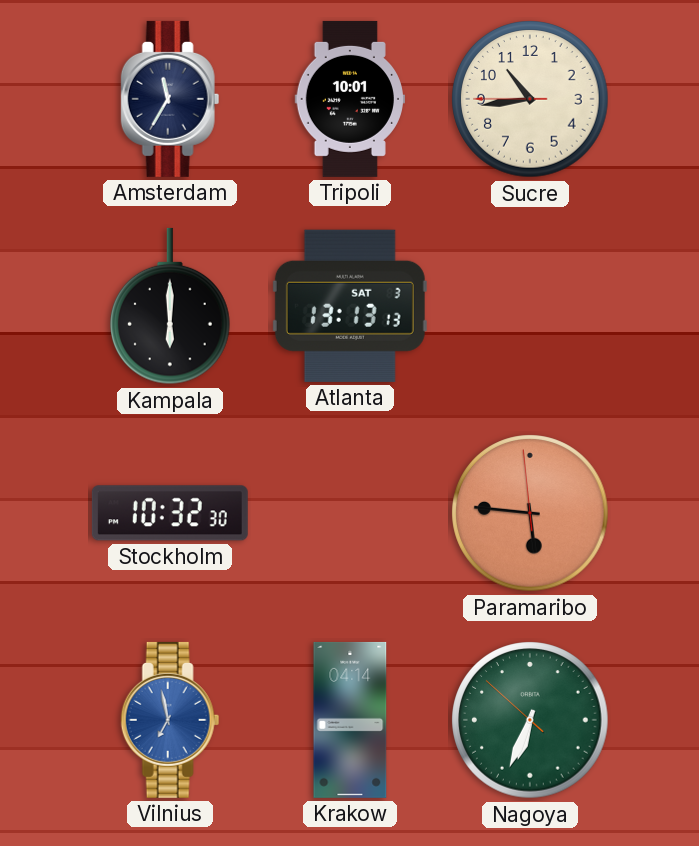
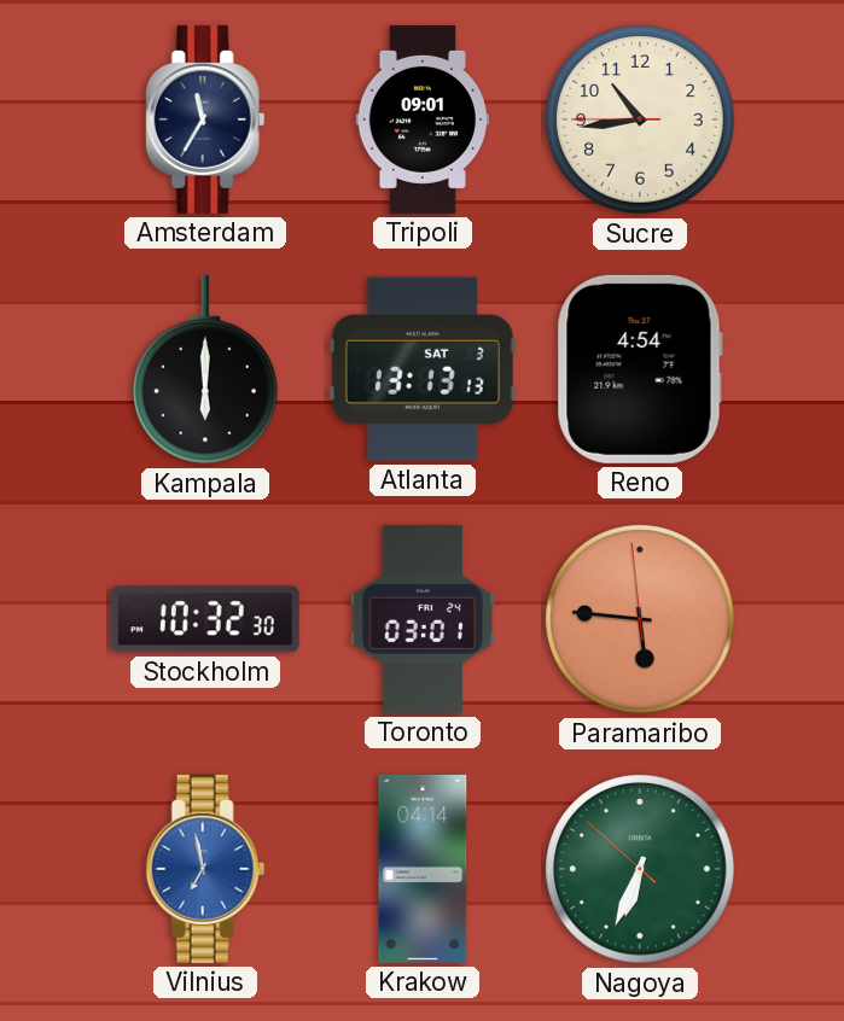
Tripoli: 10:01 -> 09:01
Reno: none -> 4:54
Toronto: none -> 03:01
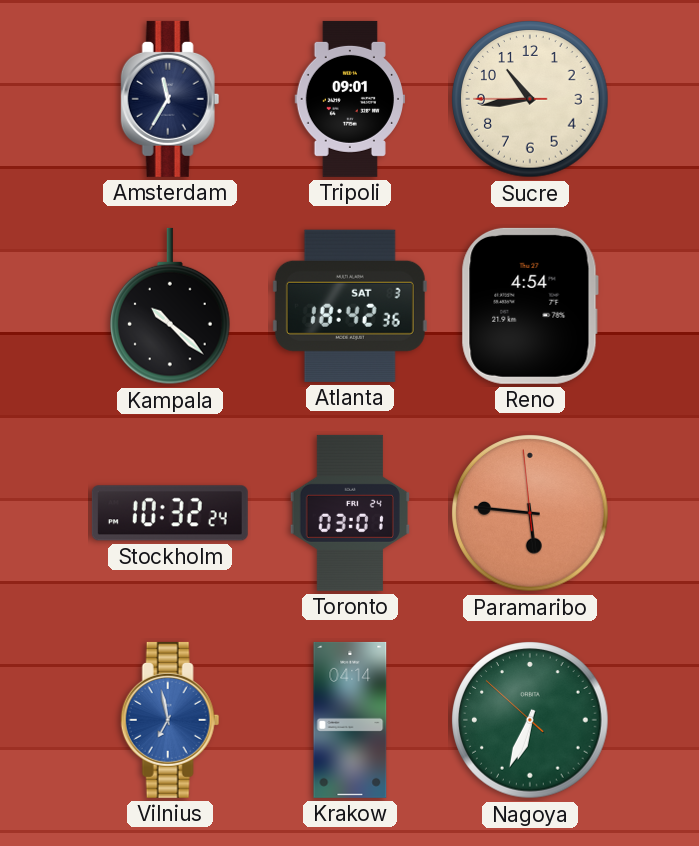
Kampala: 6:00 -> 10:22
Atlanta: 13:13 -> 18:42
Stockholm: 10:32:30 -> 10:32:24
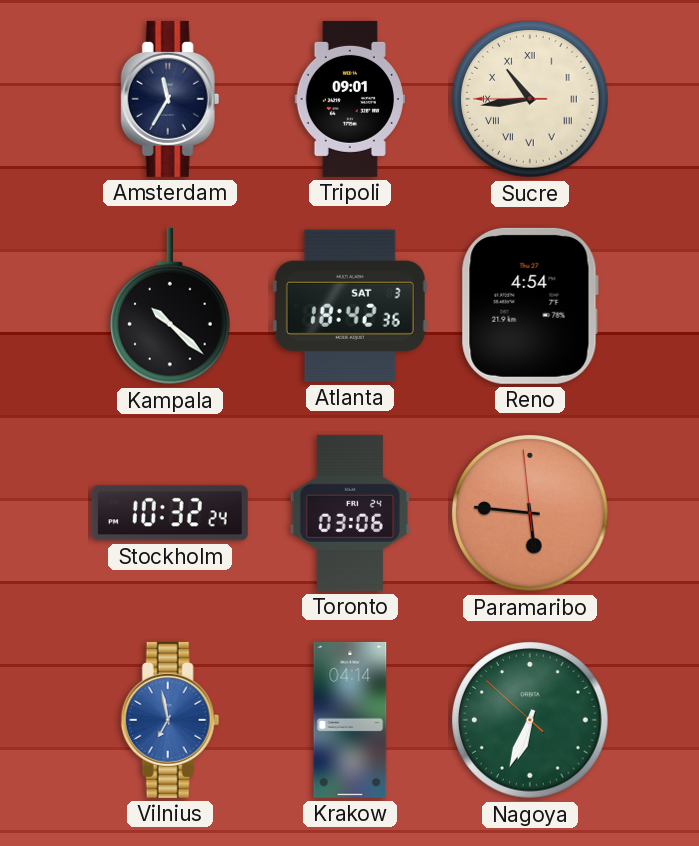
Sucre numerals: Arabic -> Roman
Toronto: 03:01 -> 03:06
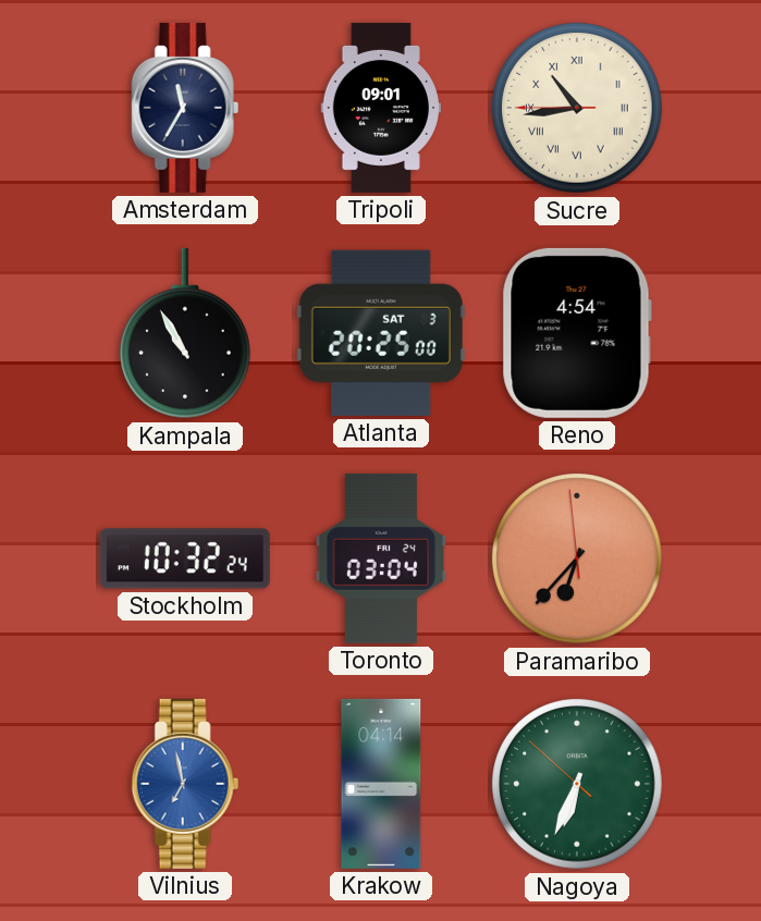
Kampala: 10:22 -> 10:55
Atlanta: 18:42 -> 20:25
Toronto: 03:06 -> 03:04
Paramaribo: 5:45 -> 6:36
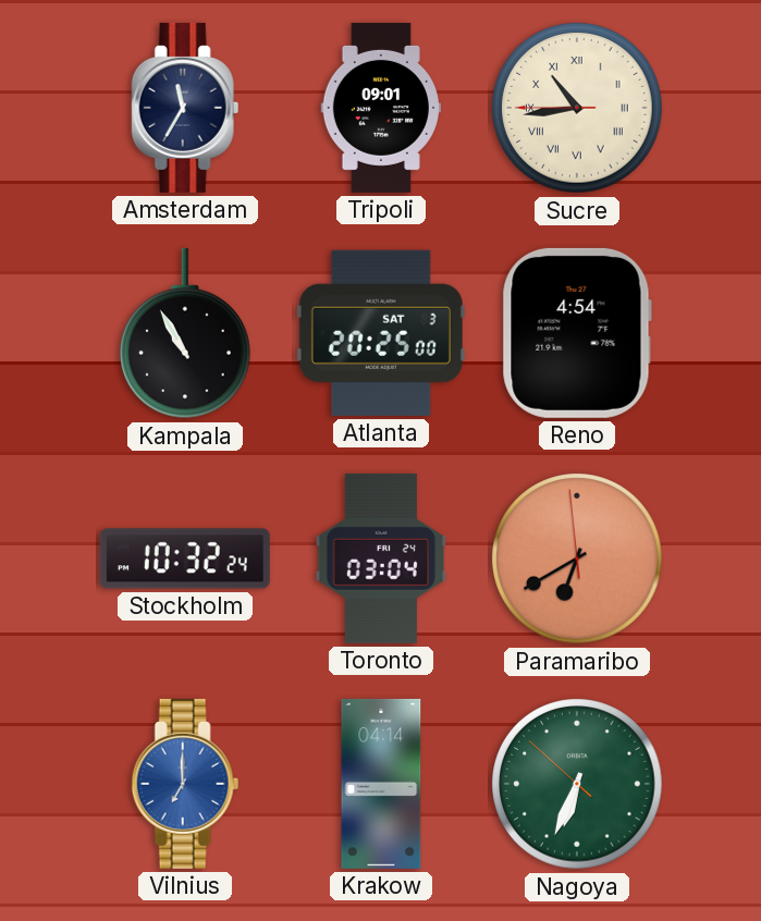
Paramaribo: 6:36 -> 6:39
Vilnius: 6:58 -> 7:00
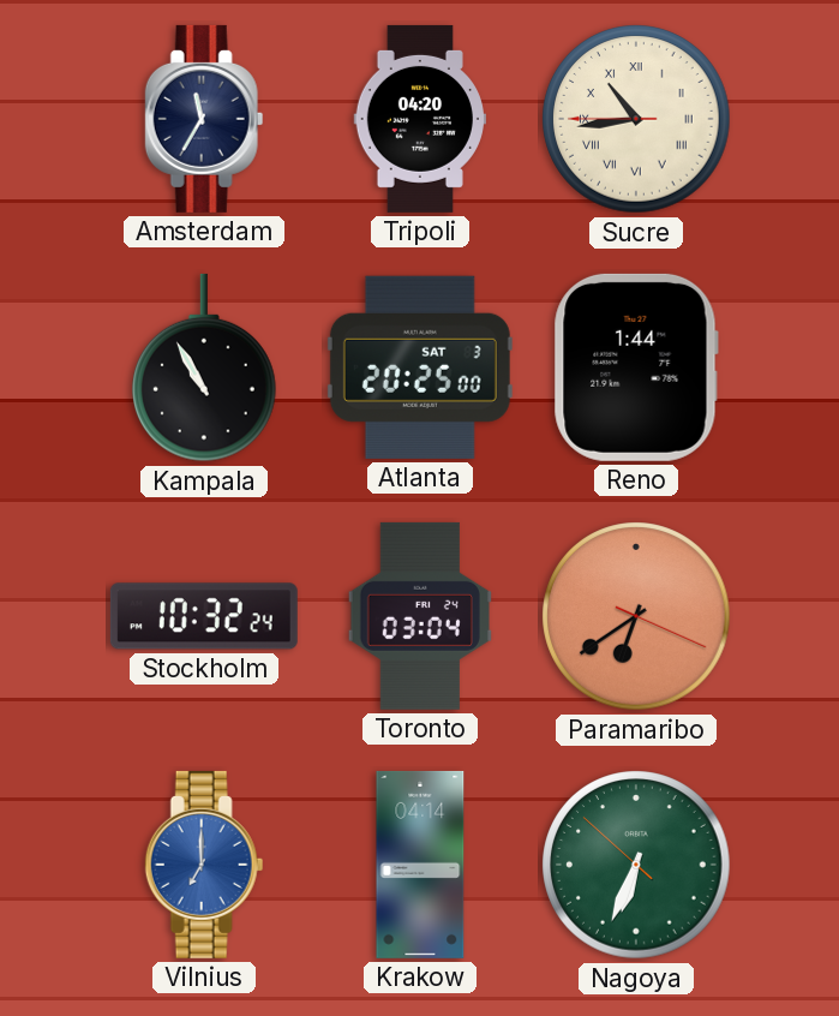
Tripoli: 09:01 -> 04:20
Reno: 4:54 -> 1:44
Paramaribo: 6:39:59 -> 6:39:19
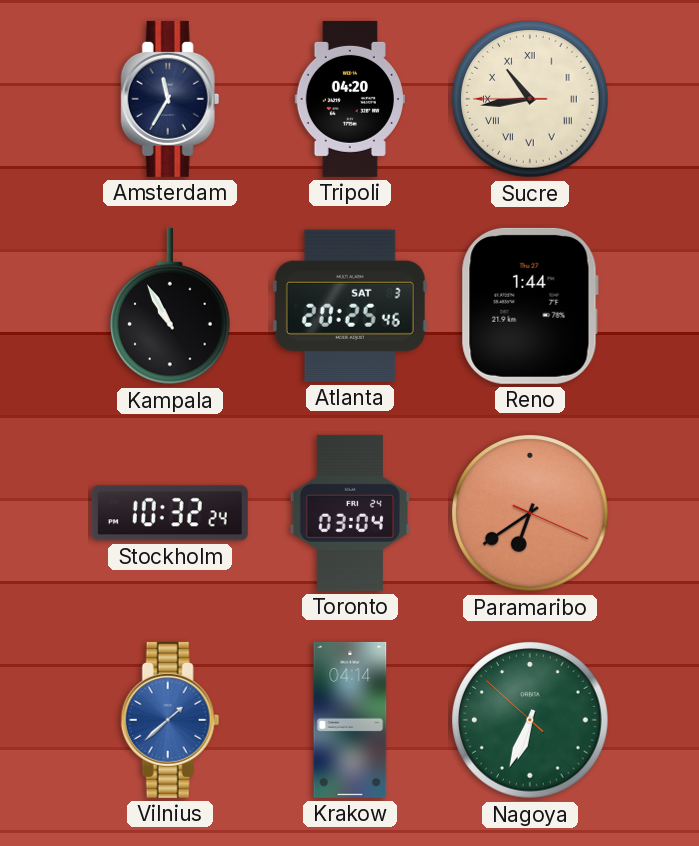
Atlanta: 20:25:00 -> 20:25:46
Vilnius: 7:00 -> 1:38
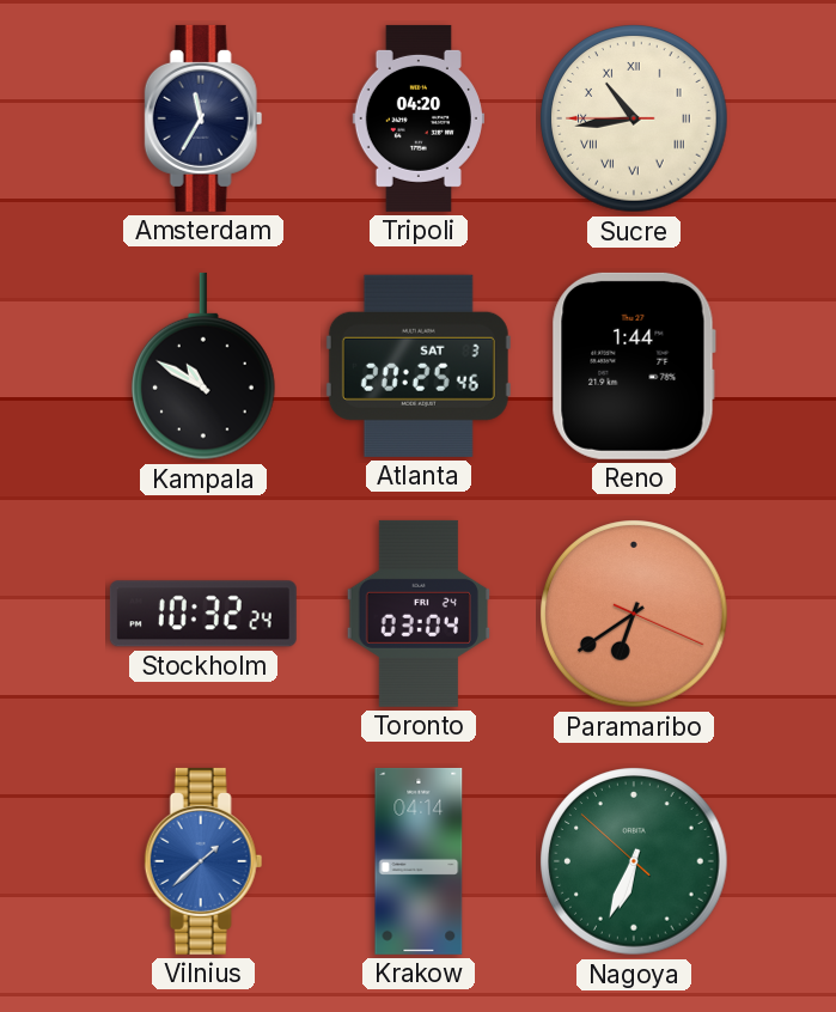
Kampala: 10:55 -> 10:50
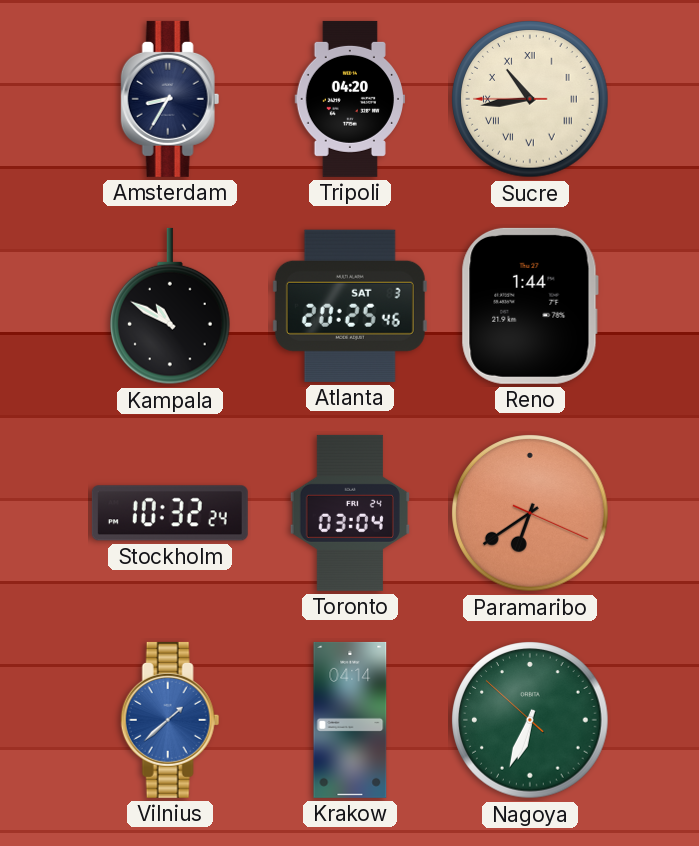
Amsterdam: 11:35 -> 8:35
